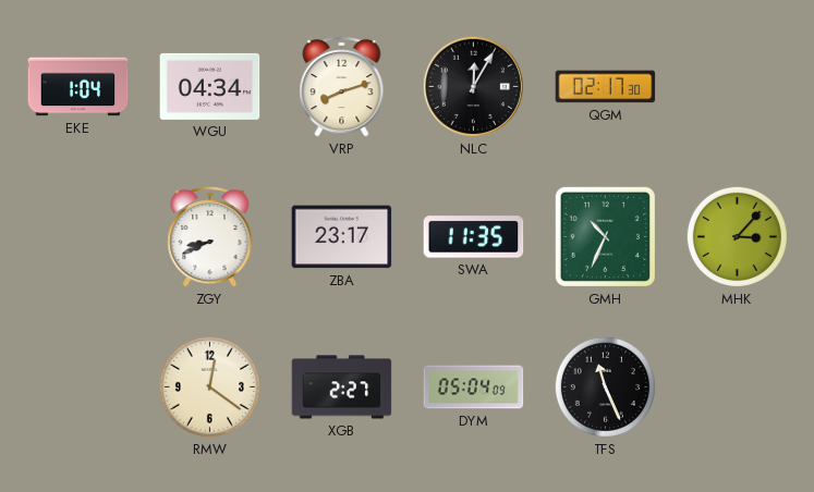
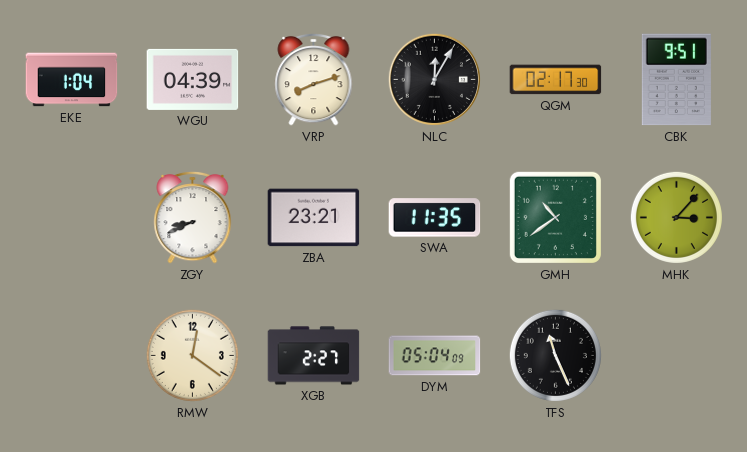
WGU: 04:34 -> 04:39
CBK: none -> 9:51
ZBA: 23:17 -> 23:21
GMH: 10:34 -> 10:39
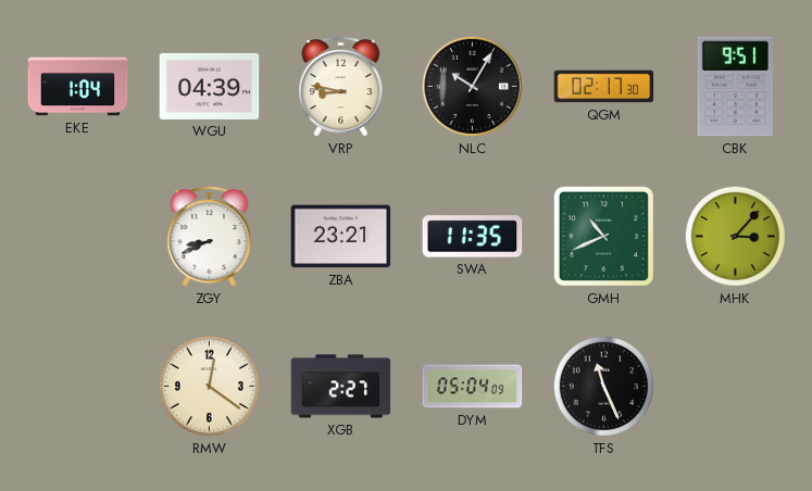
VRP: 8:12 -> 8:47
NLC: 12:05 -> 10:05
GMH: 10:39 -> 10:41
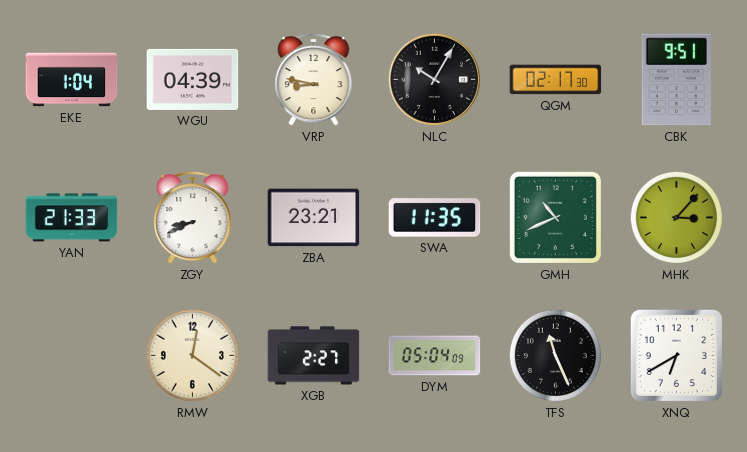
YAN: none -> 21:33
XNQ: none -> 6:40
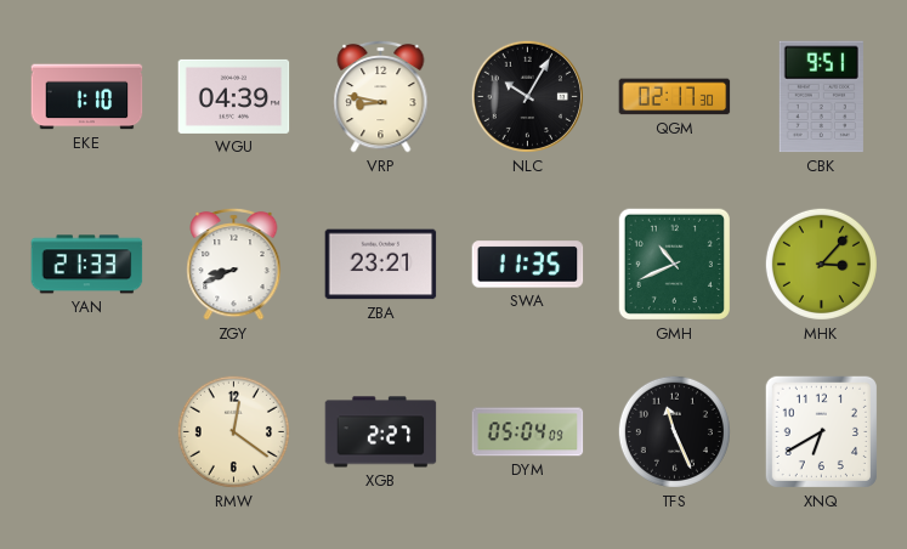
EKE: 1:04 -> 1:10
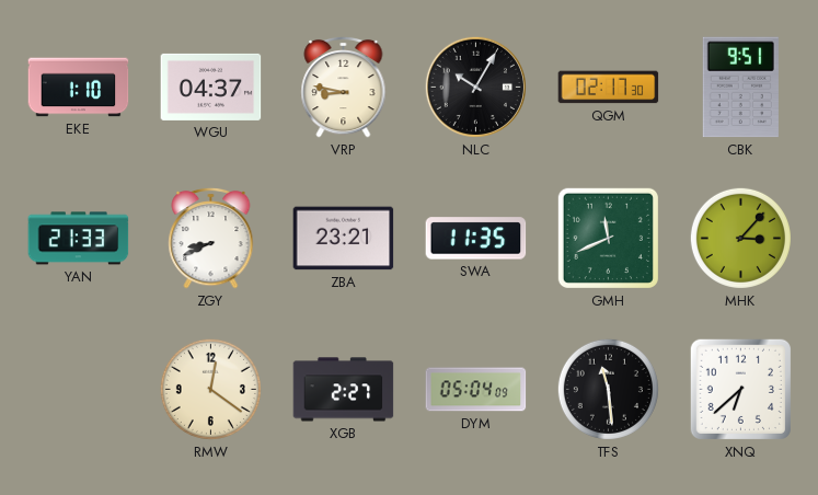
WGU: 04:39 -> 04:37
GMH: 10:41 -> 11:41
TFS: 11:26 -> 11:29
XNQ: 6:40 -> 6:38
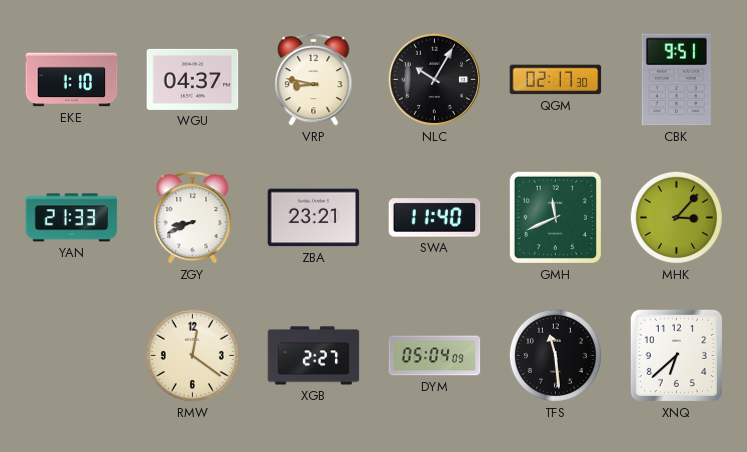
SWA: 11:35 -> 11:40
